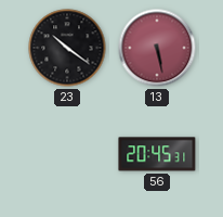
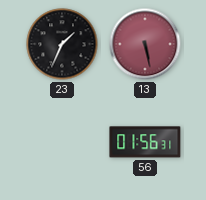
23: 10:21 -> 1:34
56: 20:45 -> 01:56
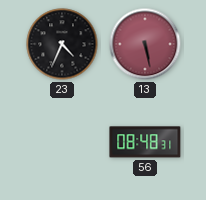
23: 1:34 -> 4:34
56: 01:56 -> 08:48
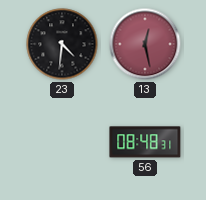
23: 4:34 -> 4:31
13: 5:28 -> 12:28
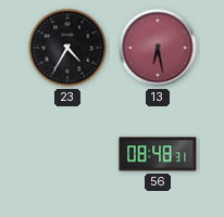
23: 4:31 -> 4:35
13: 12:28 -> 6:28
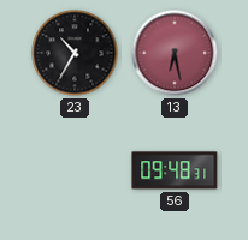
23: 4:35 -> 10:35
56: 08:48 -> 09:48
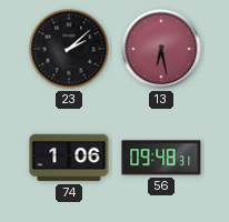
23: 10:35 -> 2:08
74: none -> 1:06
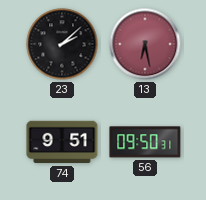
74: 1:06 -> 9:51
56: 09:48 -> 09:50
